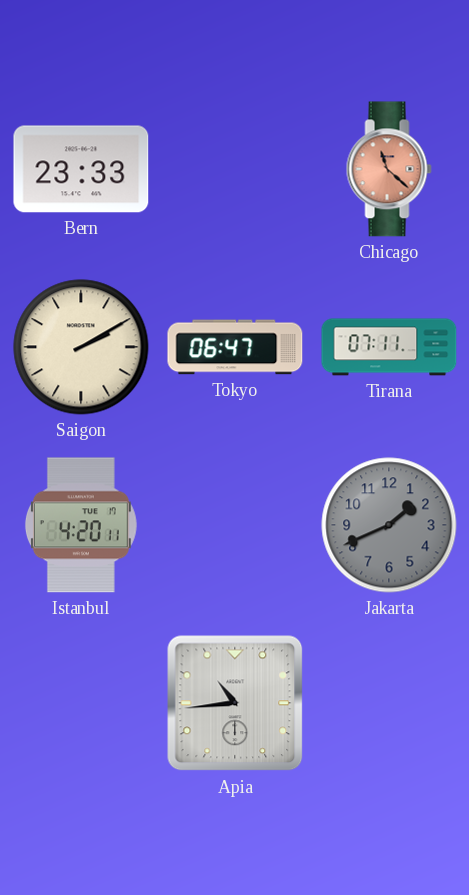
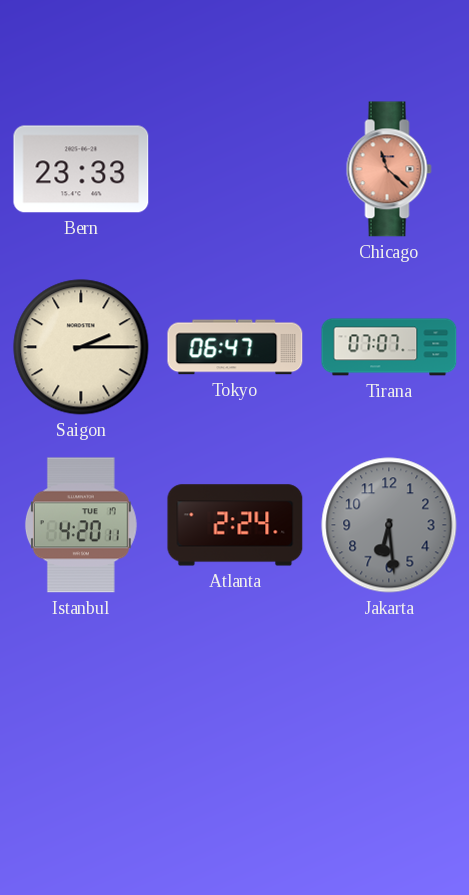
Saigon: 2:10 -> 2:15
Tirana: 07:11 -> 07:07
Atlanta: none -> 2:24
Jakarta: 1:41 -> 6:29
Apia: 10:44 -> none
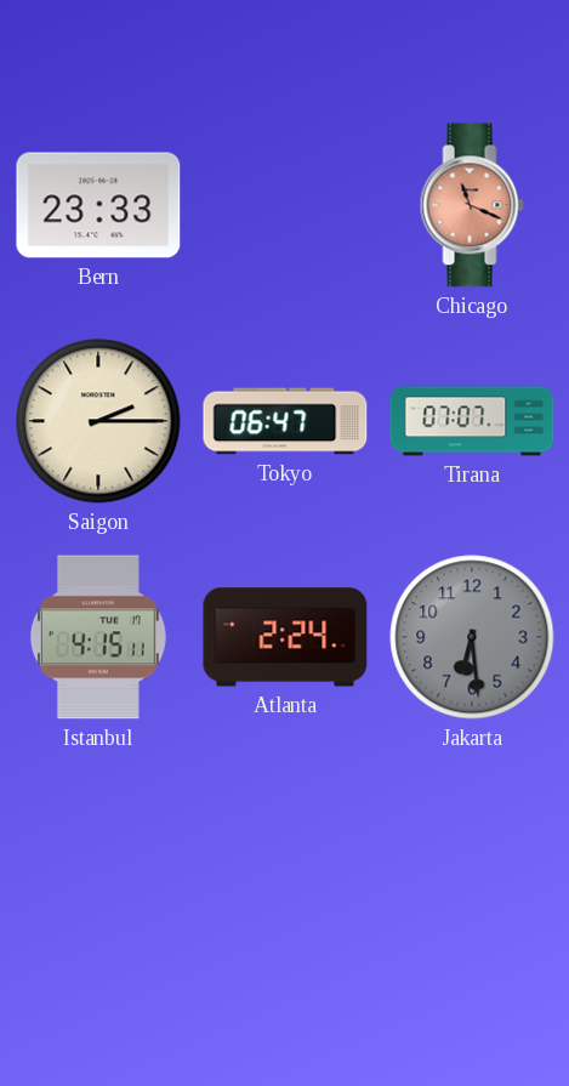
Chicago: 11:22 -> 11:19
Istanbul: 4:20 -> 4:15
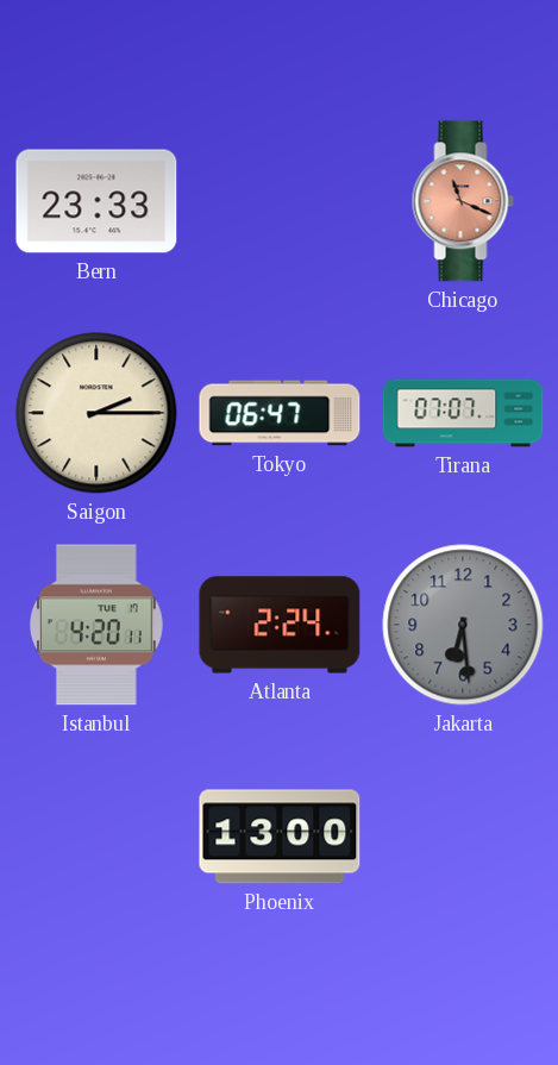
Istanbul: 4:15 -> 4:20
Phoenix: none -> 13:00
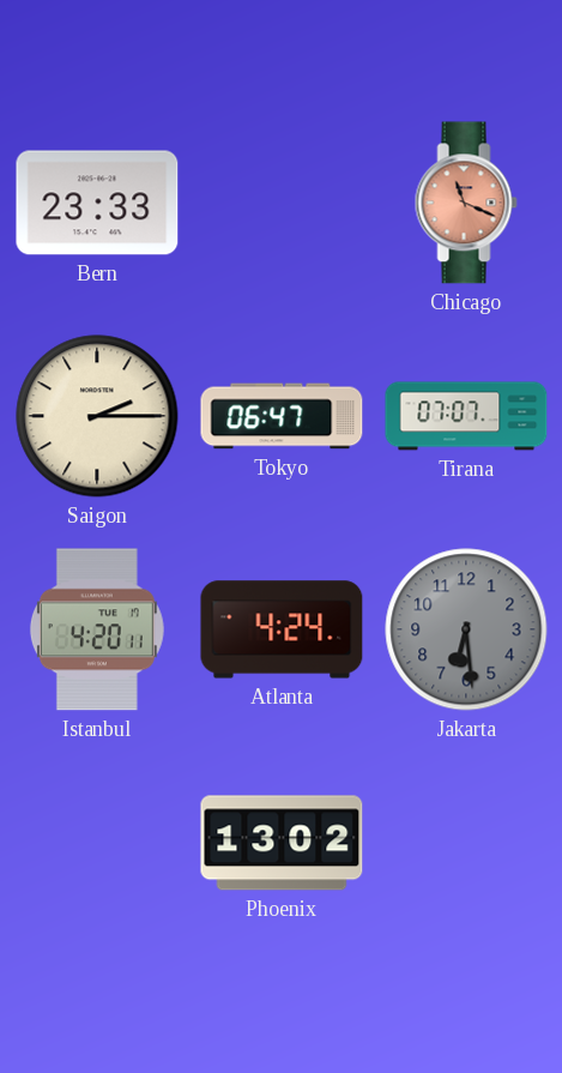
Atlanta: 2:24 -> 4:24
Phoenix: 13:00 -> 13:02
